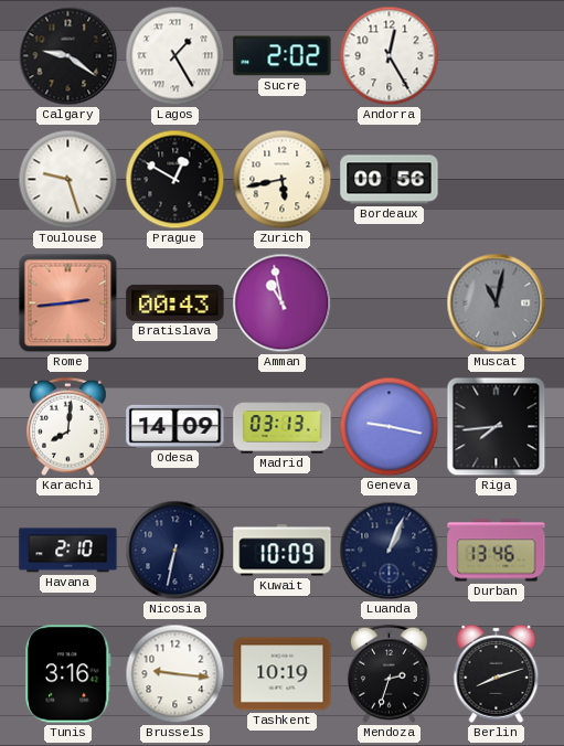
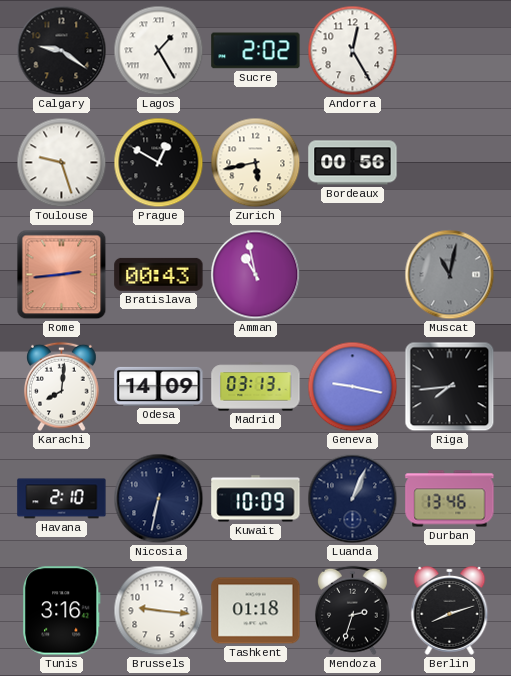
Tashkent: 10:19 -> 01:18
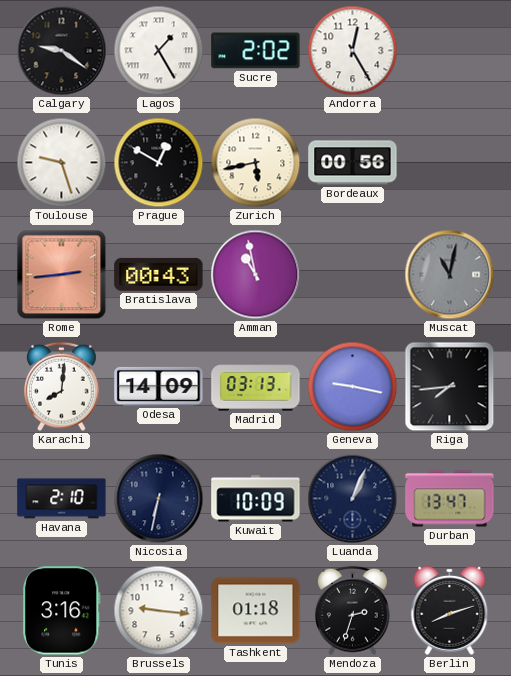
Durban: 13:46 -> 13:47
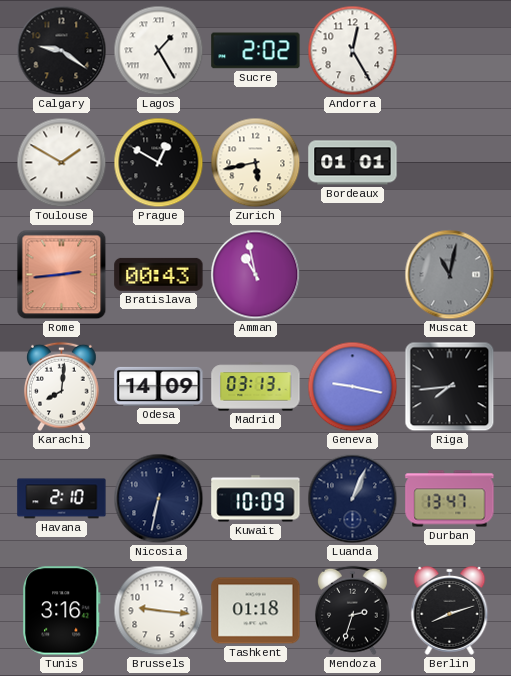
Toulouse: 9:27 -> 1:50
Bordeaux: 00:56 -> 01:01
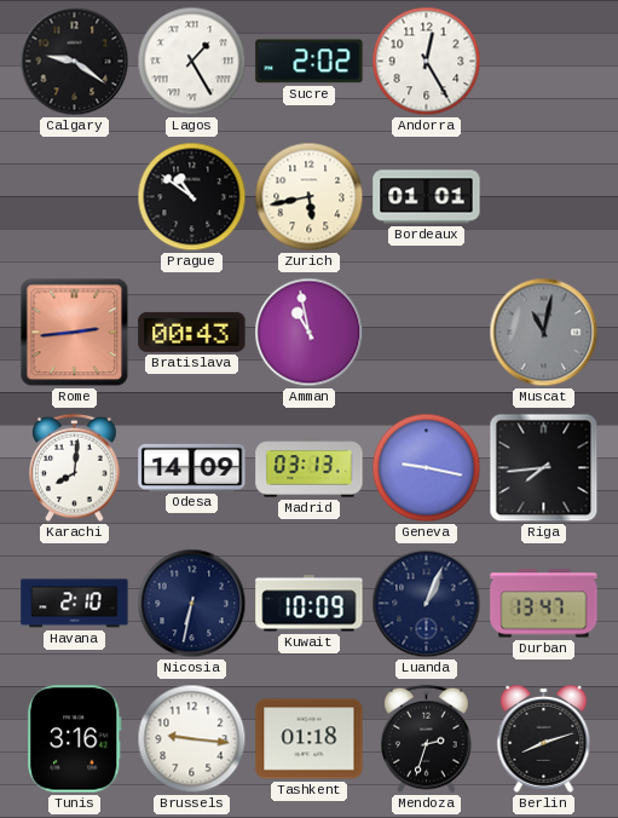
Toulouse: 1:50 -> none
Prague: 12:50 -> 10:51
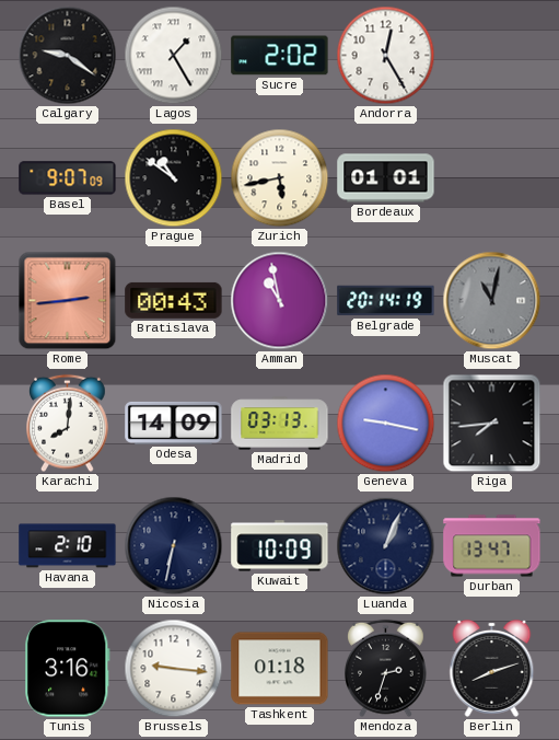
Basel: none -> 9:07
Belgrade: none -> 20:14
